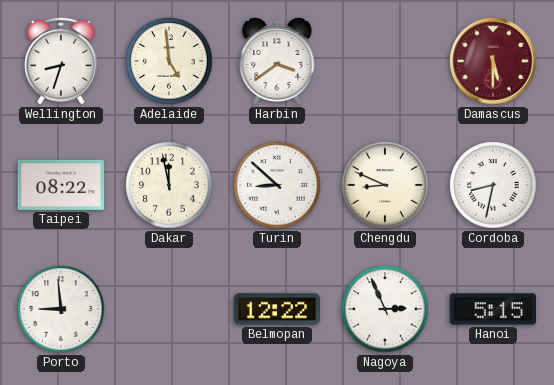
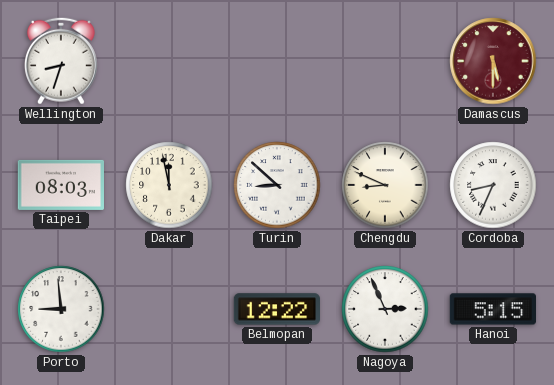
Adelaide: 4:59 -> none
Harbin: 3:39 -> none
Taipei: 08:22 -> 08:03
Cordoba: 8:32 -> 8:34
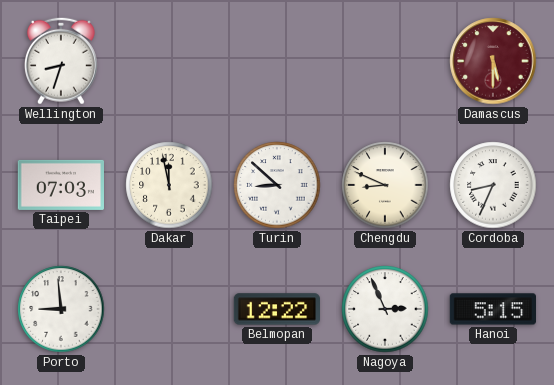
Taipei: 08:03 -> 07:03
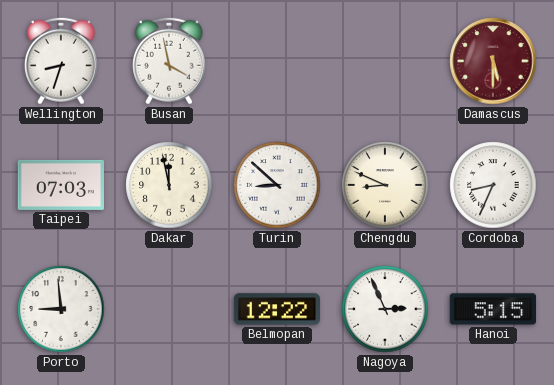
Busan: none -> 3:58
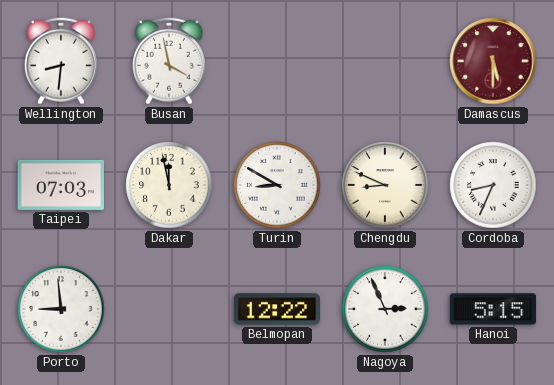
Wellington: 8:33 -> 8:31
Turin: 8:52 -> 8:50
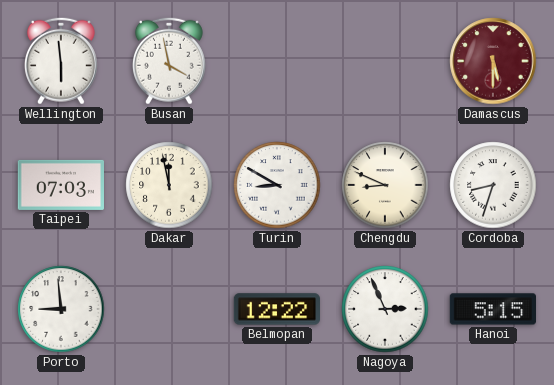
Wellington: 8:31 -> 5:59
Cordoba: 8:34 -> 8:33
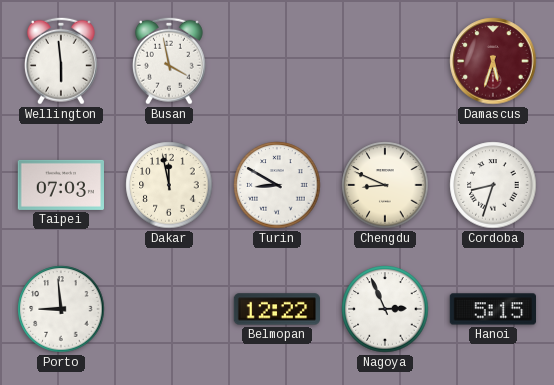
Damascus: 5:30 -> 5:33
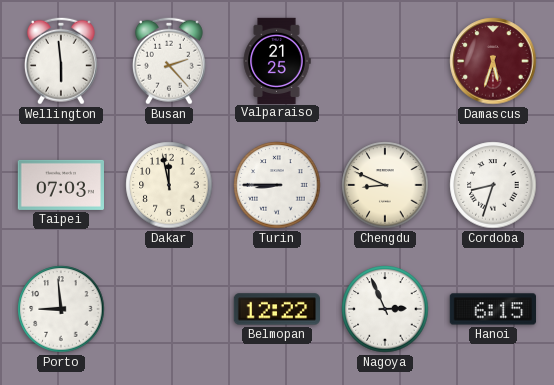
Busan: 3:58 -> 2:23
Valparaiso: none -> 21:25
Turin: 8:50 -> 8:45
Hanoi: 5:15 -> 6:15
